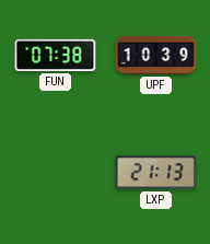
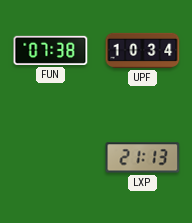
UPF: 10:39 -> 10:34
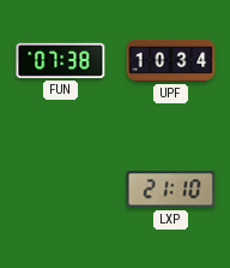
LXP: 21:13 -> 21:10
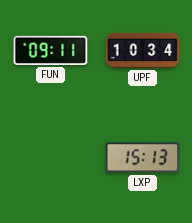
FUN: 07:38 -> 09:11
LXP: 21:10 -> 15:13
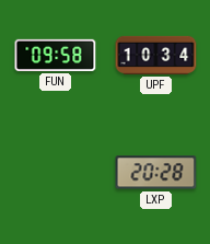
FUN: 09:11 -> 09:58
LXP: 15:13 -> 20:28
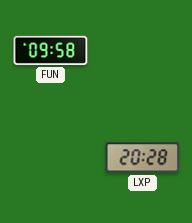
UPF: 10:34 -> none
